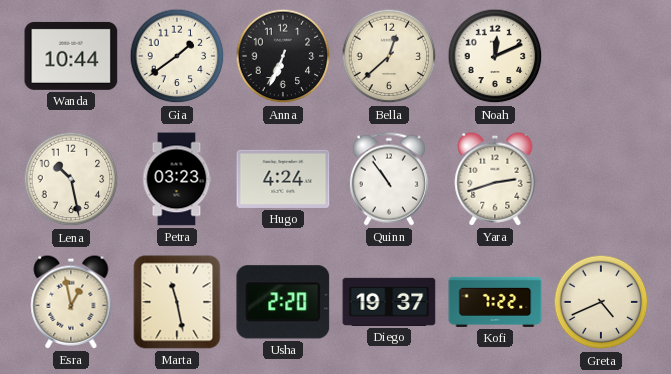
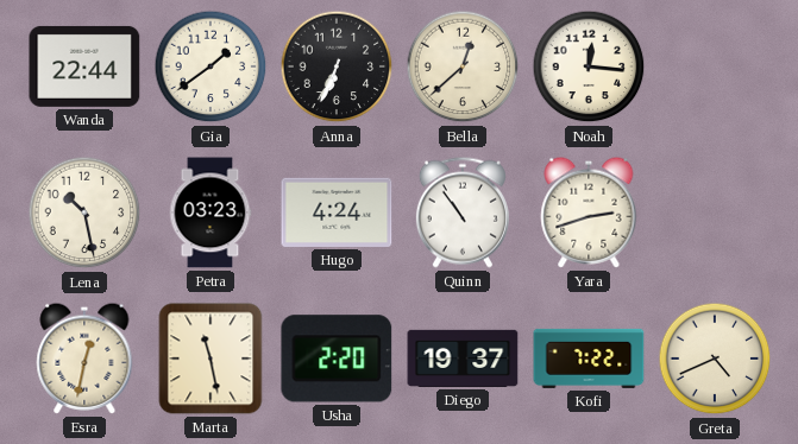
Wanda: 10:44 -> 22:44
Noah: 12:11 -> 12:16
Esra: 12:58 -> 12:32
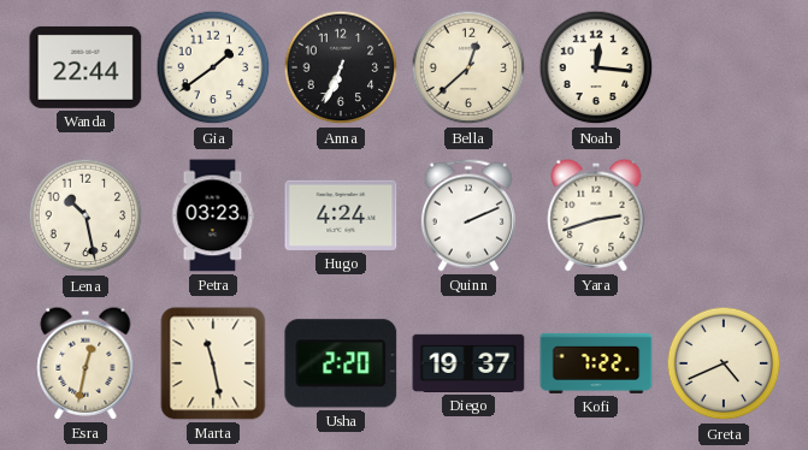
Quinn: 10:54 -> 2:11
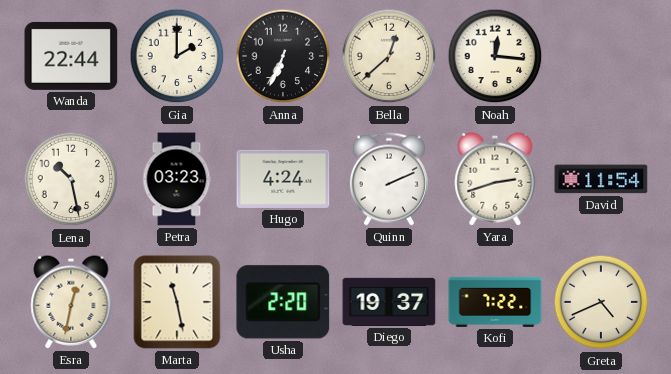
Gia: 1:39 -> 2:00
David: none -> 11:54
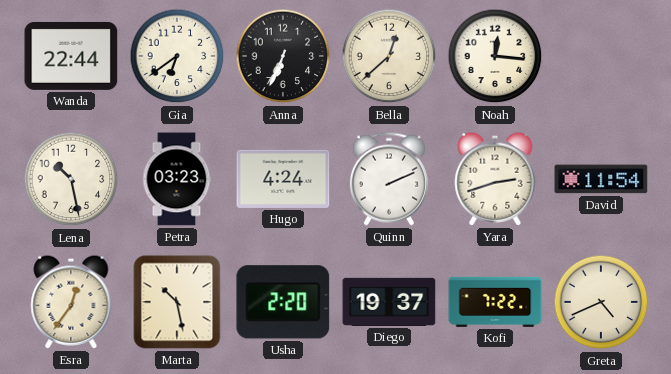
Gia: 2:00 -> 6:39
Esra: 12:32 -> 12:36
Marta: 11:28 -> 10:28
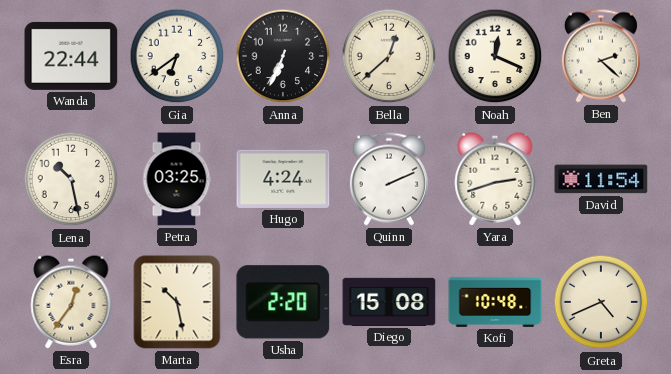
Noah: 12:16 -> 12:19
Ben: none -> 2:22
Petra: 03:23 -> 03:25
Diego: 19:37 -> 15:08
Kofi: 7:22 -> 10:48
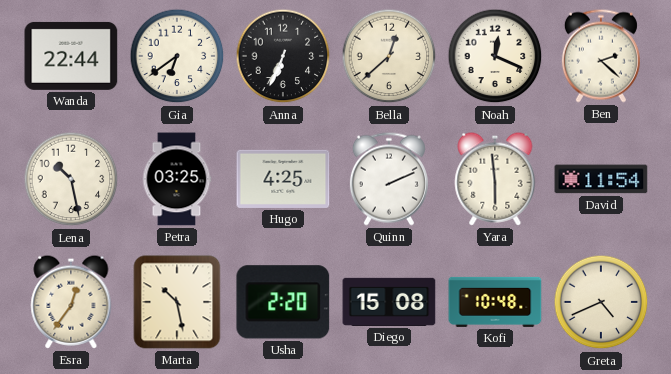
Hugo: 4:24 -> 4:25
Yara: 2:42 -> 5:59
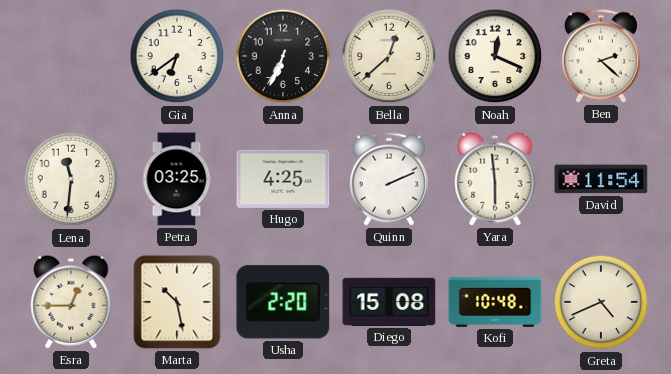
Wanda: 22:44 -> none
Lena: 10:28 -> 11:31
Esra: 12:36 -> 12:45
